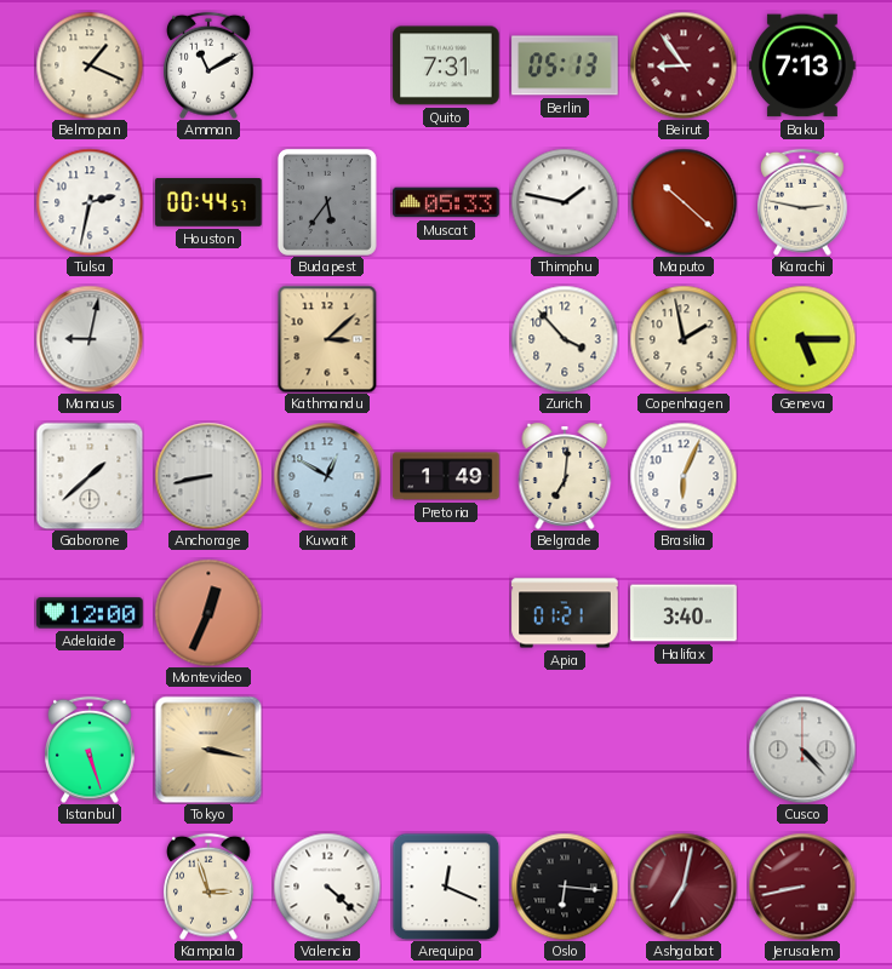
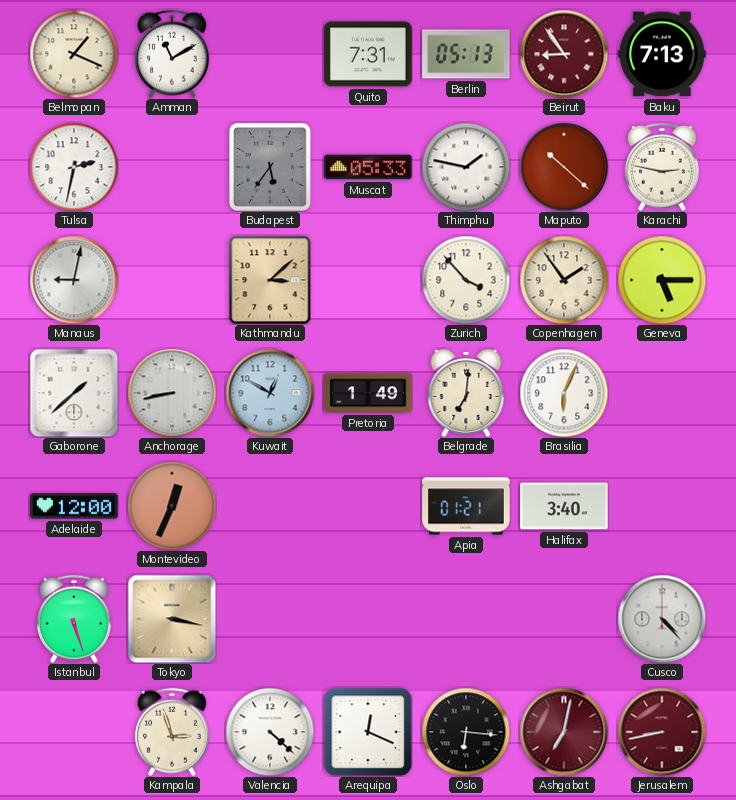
Houston: 00:44 -> none
Copenhagen: 1:58 -> 1:54
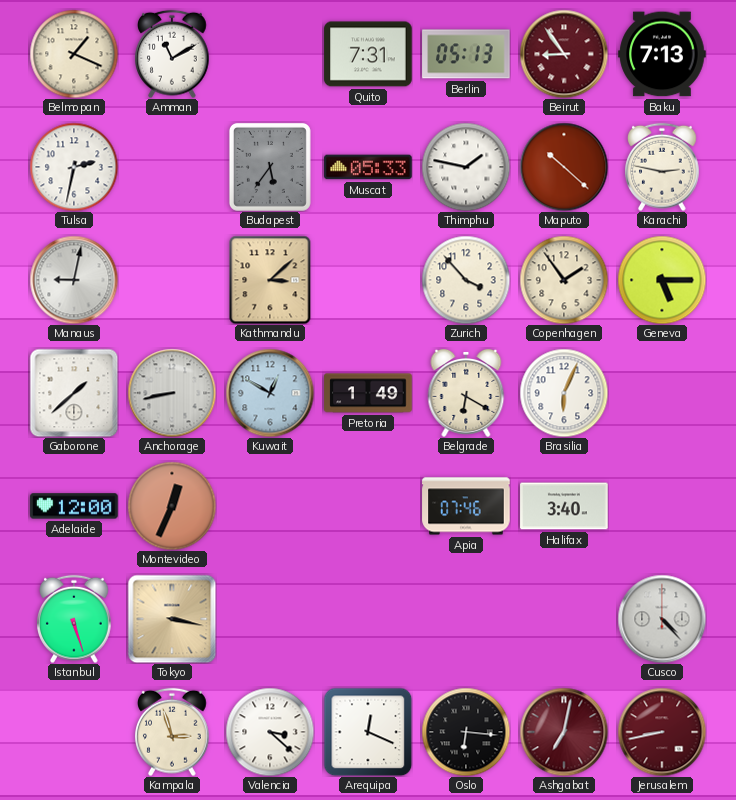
Belgrade: 7:01 -> 6:20
Apia: 01:21 -> 07:46
Valencia: 4:22 -> 3:22
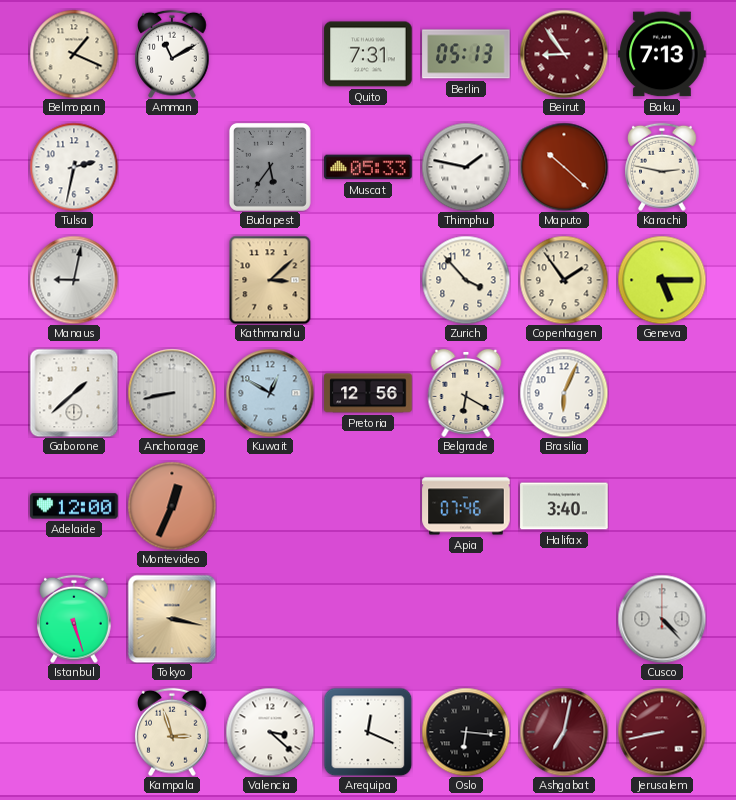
Pretoria: 1:49 -> 12:56
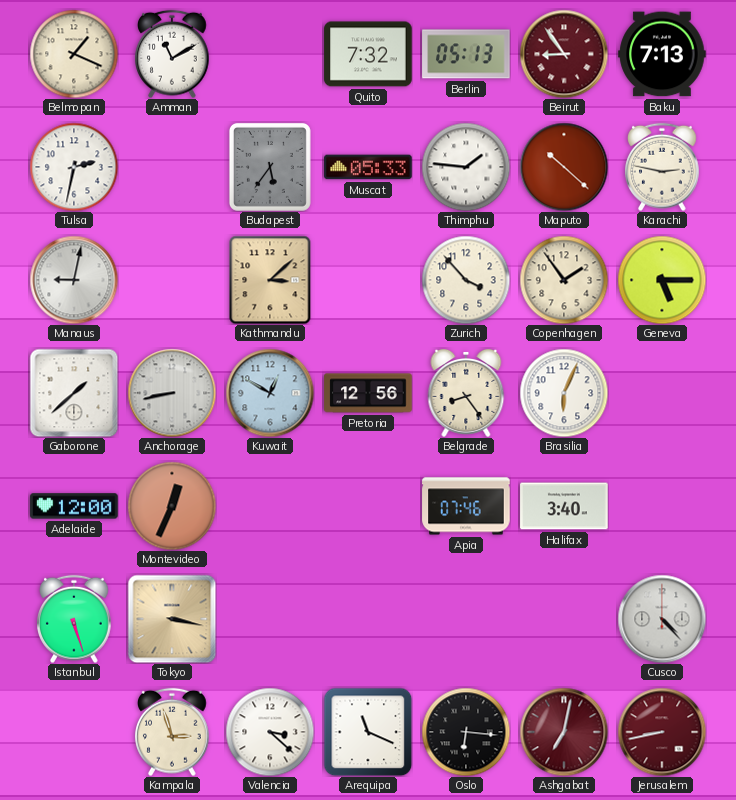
Quito: 7:31 -> 7:32
Thimphu: 1:47 -> 1:46
Belgrade: 6:20 -> 8:24
Arequipa: 12:19 -> 11:19
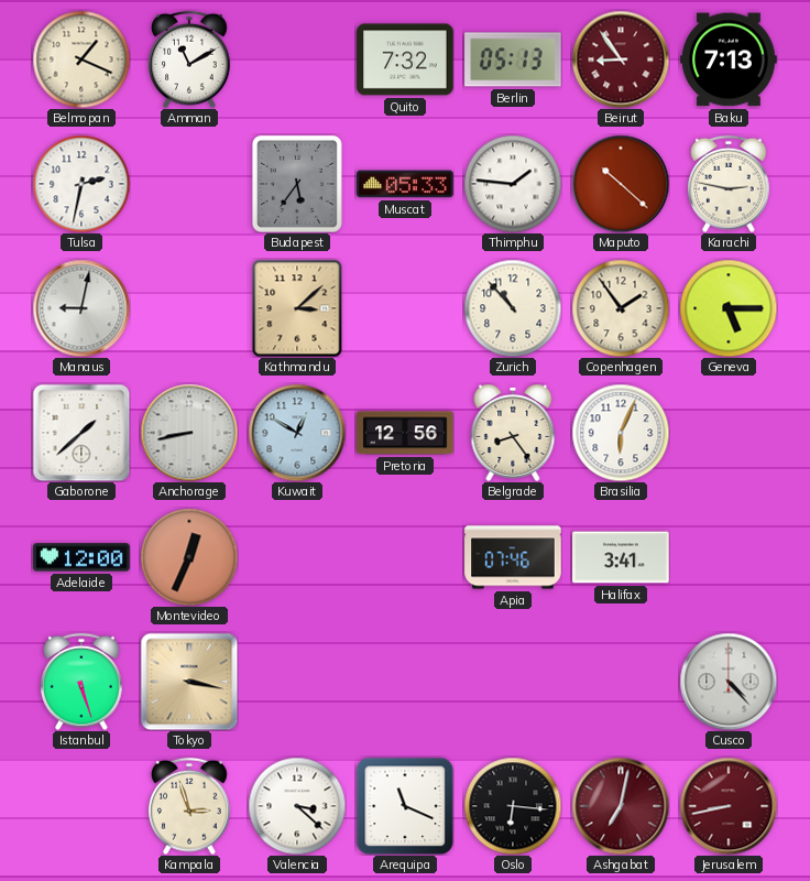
Zurich: 3:53 -> 10:53
Halifax: 3:40 -> 3:41
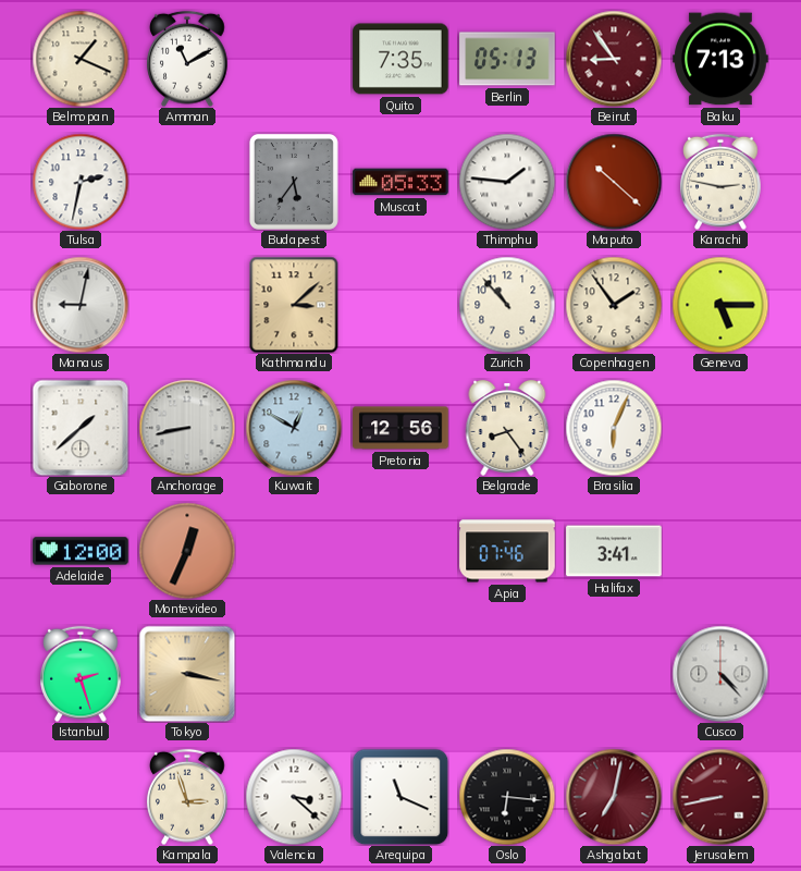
Quito: 7:32 -> 7:35
Istanbul: 5:27 -> 2:27
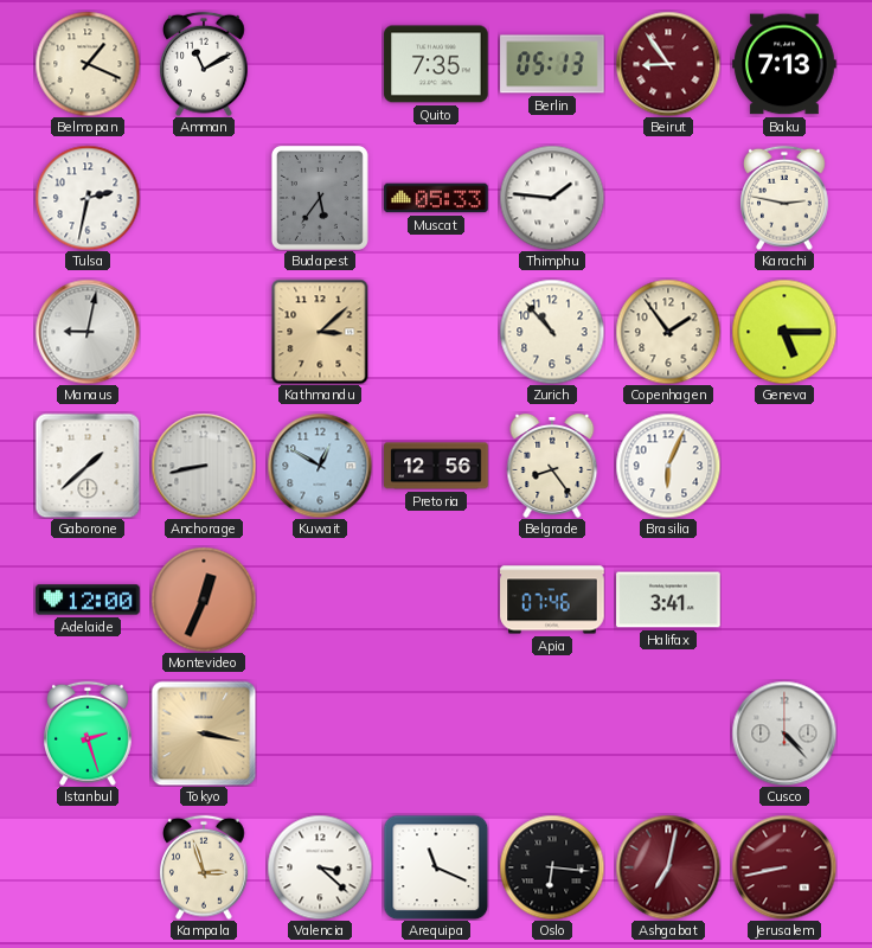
Maputo: 10:22 -> none
